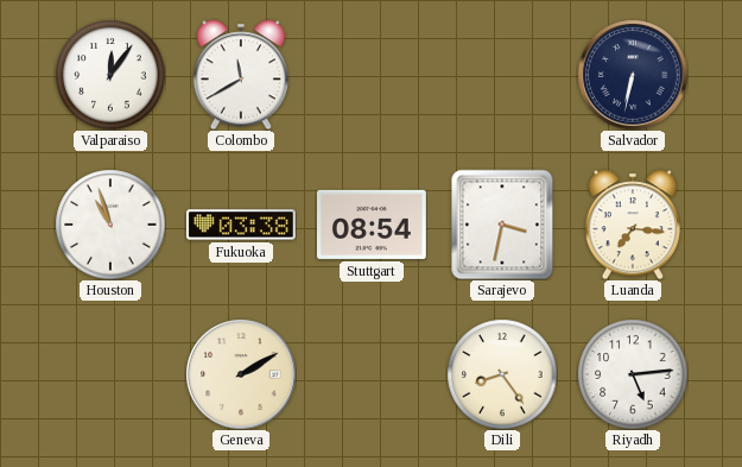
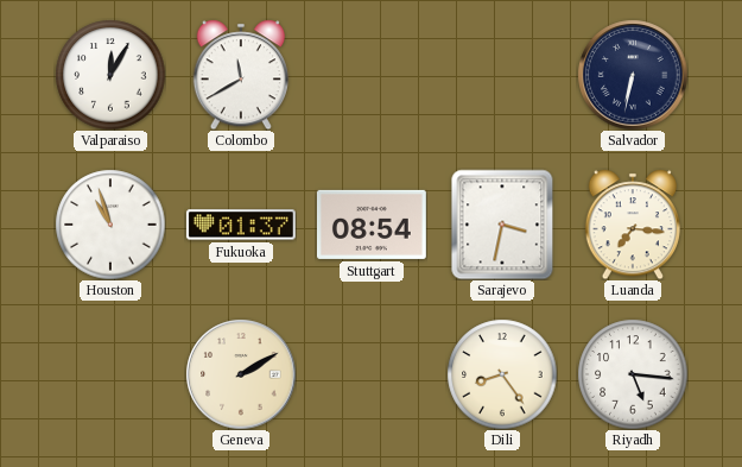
Valparaiso: 12:06 -> 12:05
Fukuoka: 03:38 -> 01:37
Riyadh: 5:14 -> 5:16
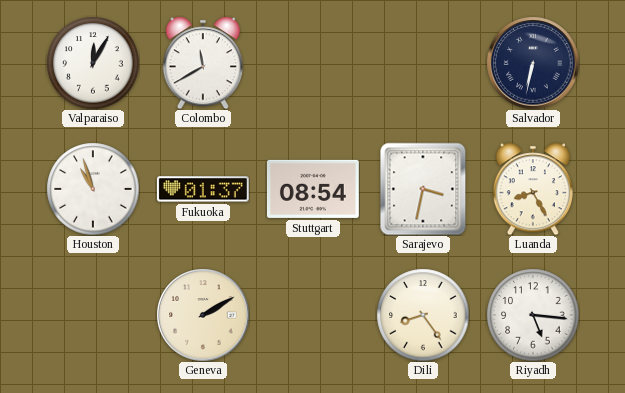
Luanda: 7:16 -> 8:25
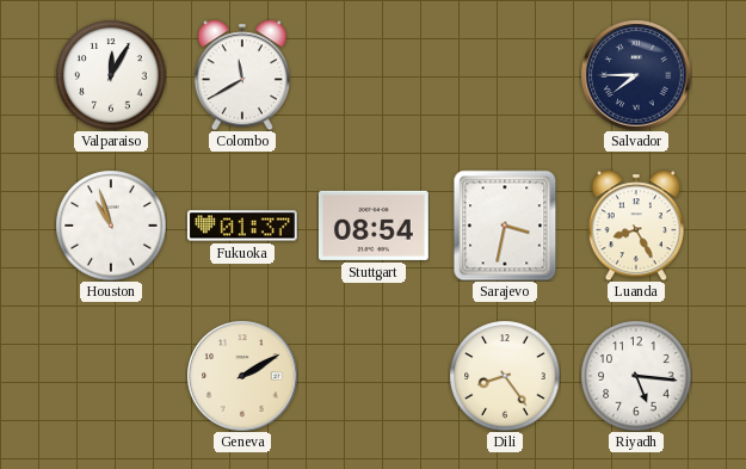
Salvador: 6:32 -> 7:45
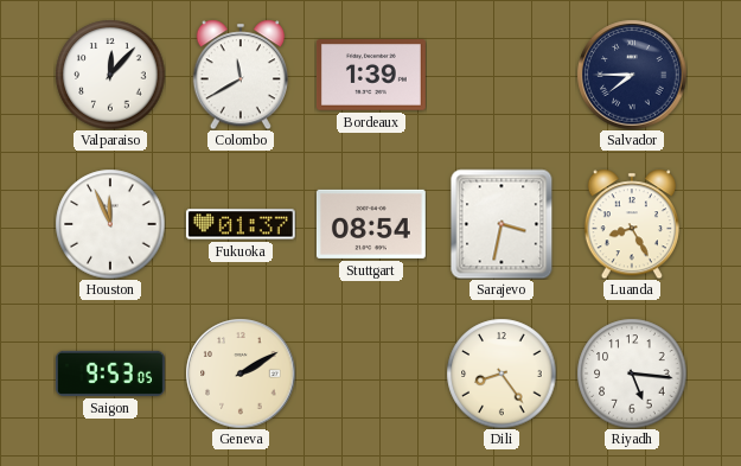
Valparaiso: 12:05 -> 12:07
Bordeaux: none -> 1:39
Houston: 10:57 -> 11:56
Saigon: none -> 9:53
